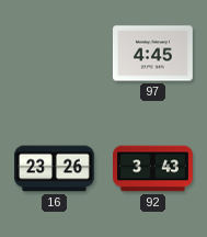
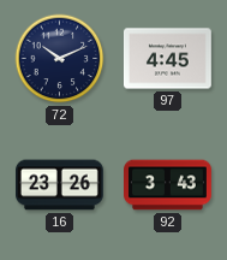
72: none -> 10:11
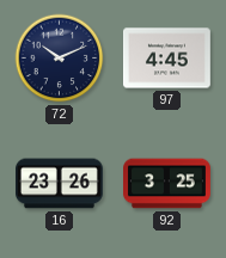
92: 3:43 -> 3:25
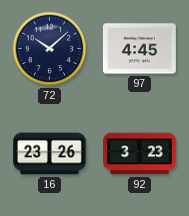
72: 10:11 -> 10:08
92: 3:25 -> 3:23
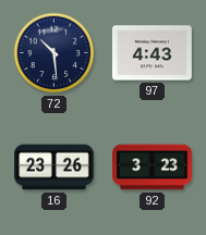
72: 10:08 -> 10:29
97: 4:45 -> 4:43
